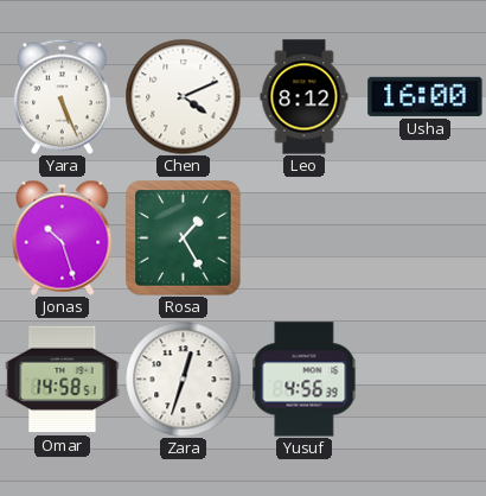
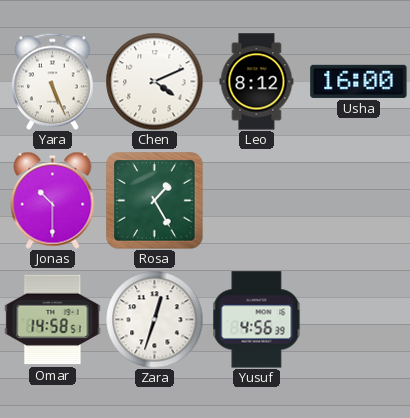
Jonas: 10:27 -> 10:30
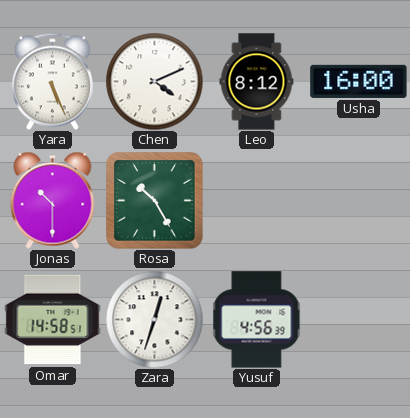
Rosa: 1:25 -> 10:25
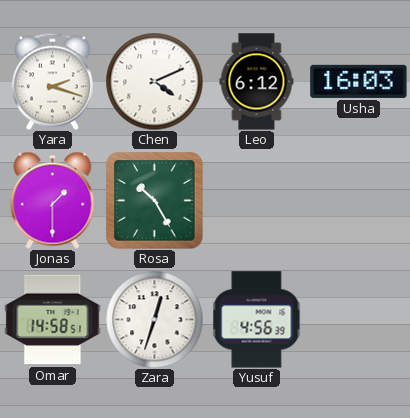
Yara: 5:26 -> 2:18
Leo: 8:12 -> 6:12
Usha: 16:00 -> 16:03
Jonas: 10:30 -> 1:30
